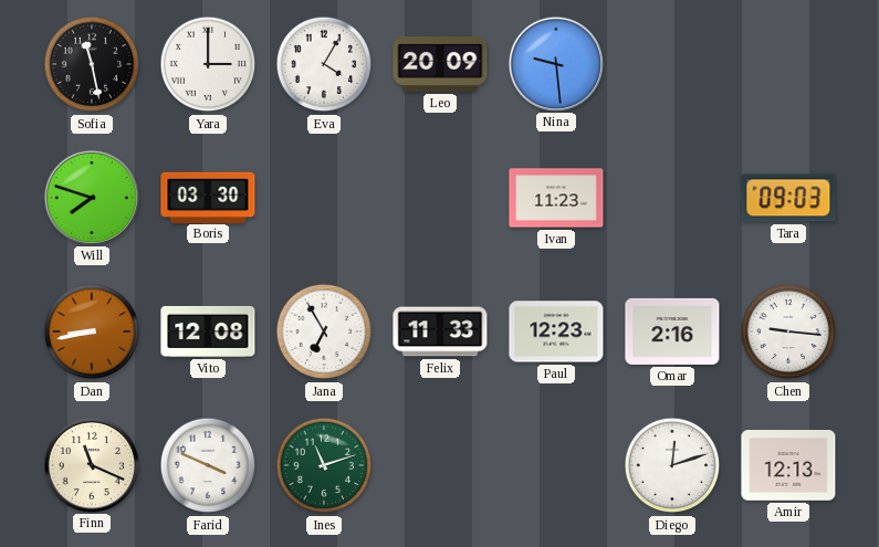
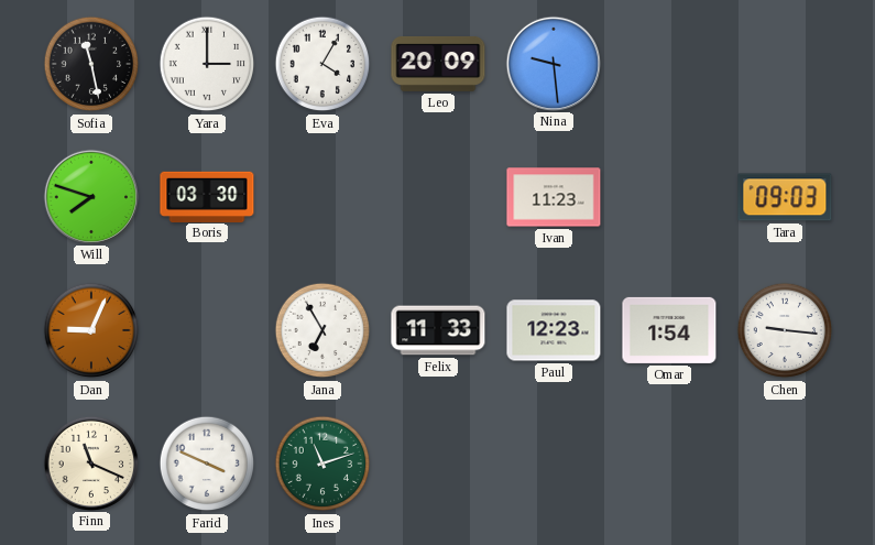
Dan: 8:43 -> 9:04
Vito: 12:08 -> none
Omar: 2:16 -> 1:54
Diego: 12:12 -> none
Amir: 12:13 -> none
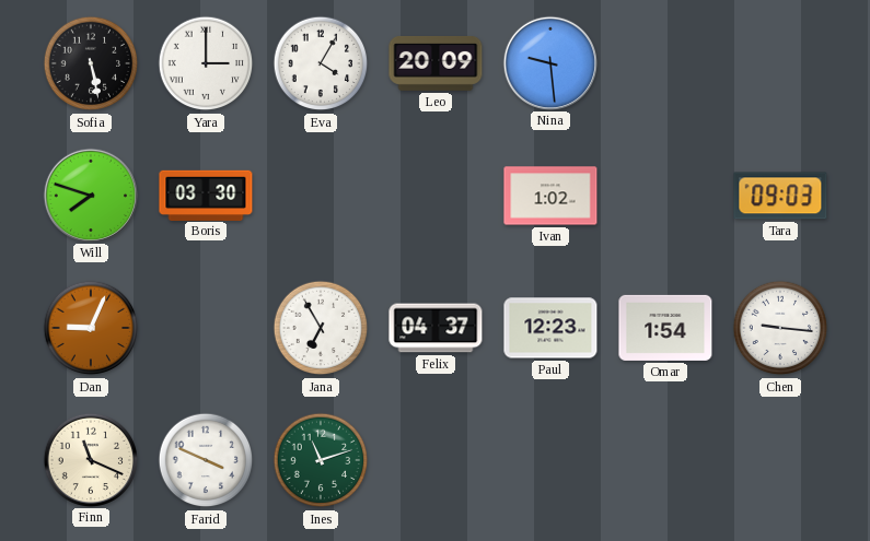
Sofia: 11:28 -> 5:28
Ivan: 11:23 -> 1:02
Felix: 11:33 -> 04:37
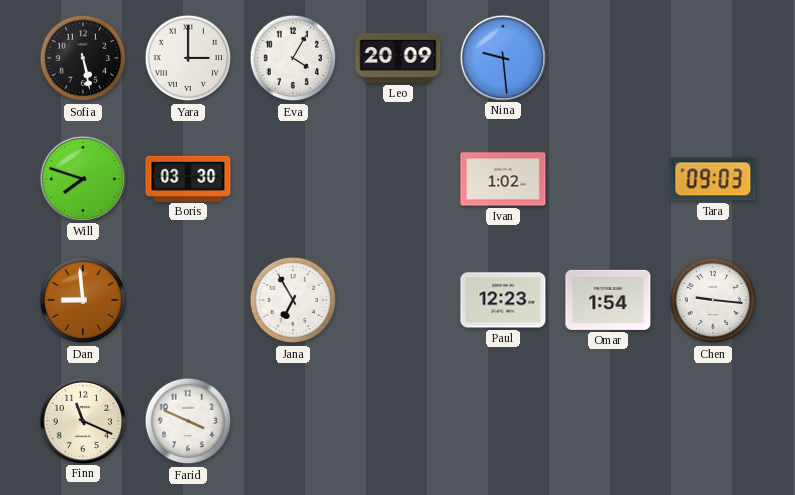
Dan: 9:04 -> 8:59
Felix: 04:37 -> none
Ines: 11:12 -> none
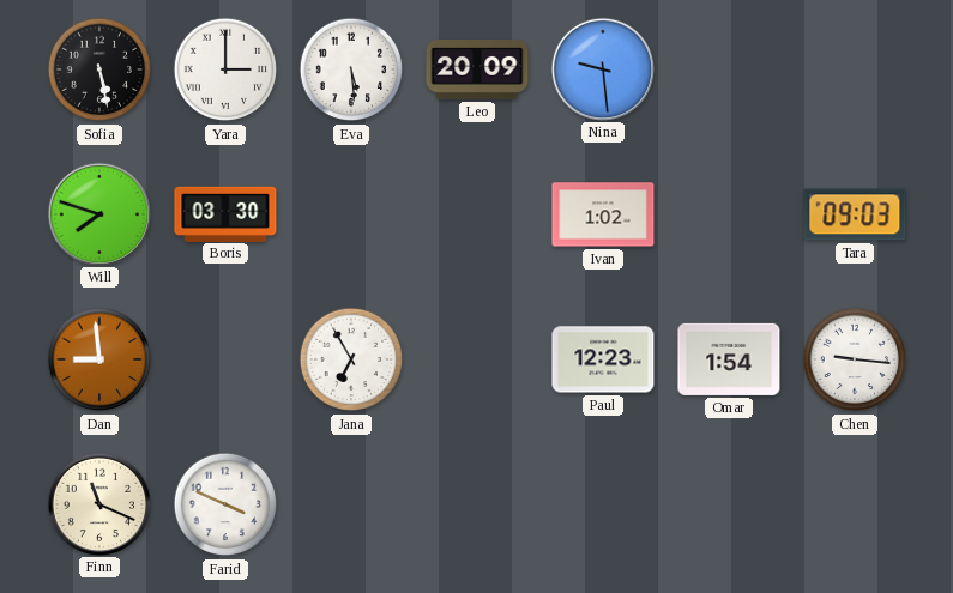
Eva: 4:05 -> 5:29
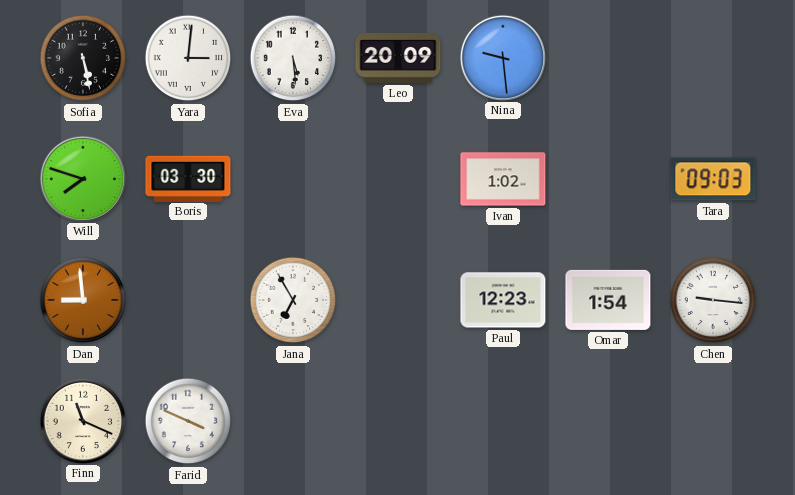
Yara: 3:00 -> 3:01
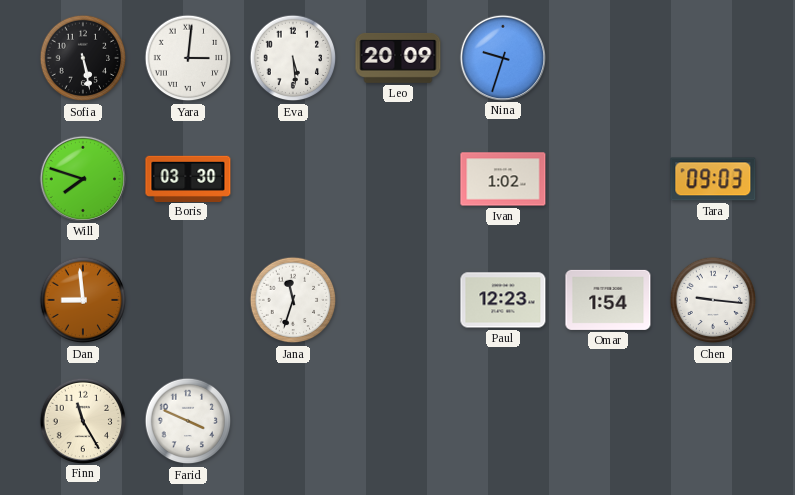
Nina: 9:29 -> 9:33
Jana: 6:55 -> 11:33
Finn: 11:19 -> 11:25
